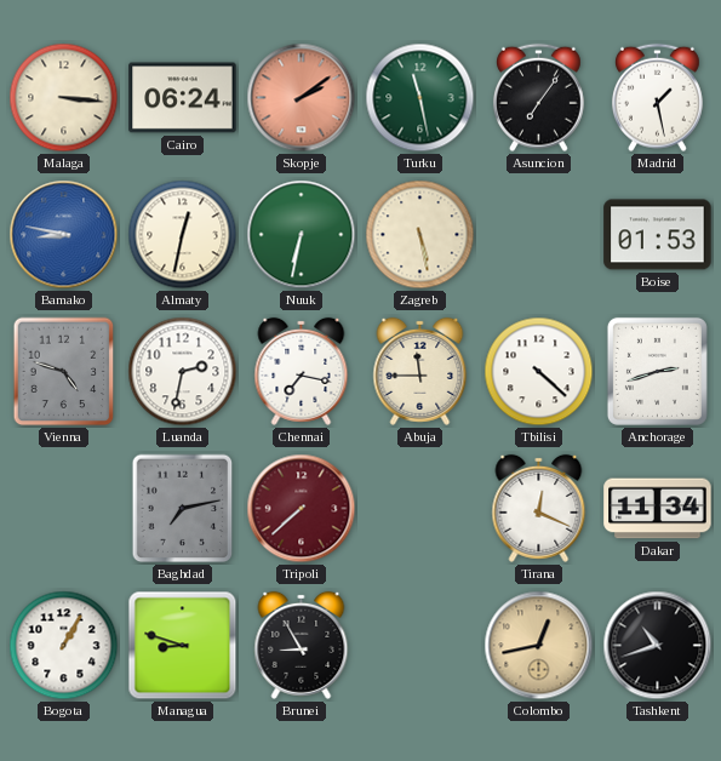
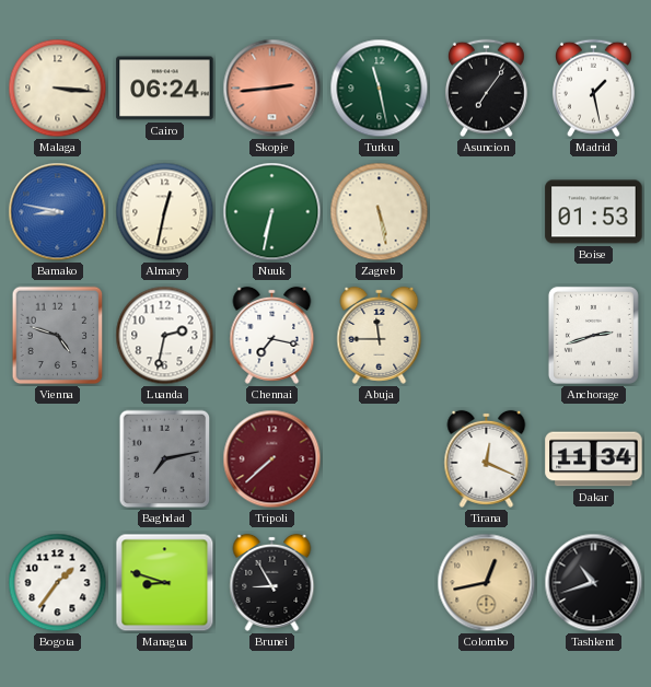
Skopje: 2:09 -> 2:44
Tbilisi: 4:22 -> none
Bogota: 1:05 -> 1:36
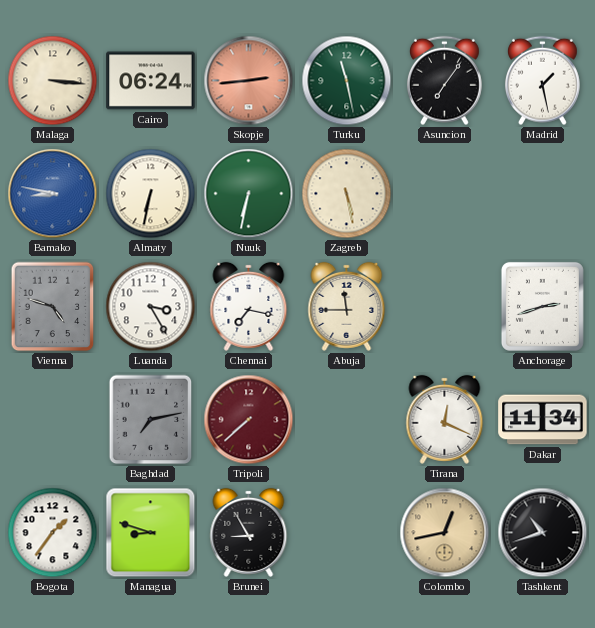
Almaty: 12:32 -> 6:32
Boise: 01:53 -> none
Luanda: 2:32 -> 3:25
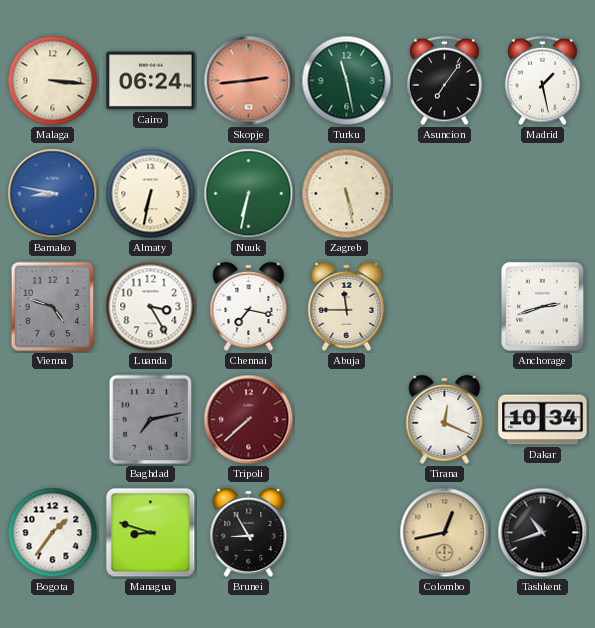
Dakar: 11:34 -> 10:34
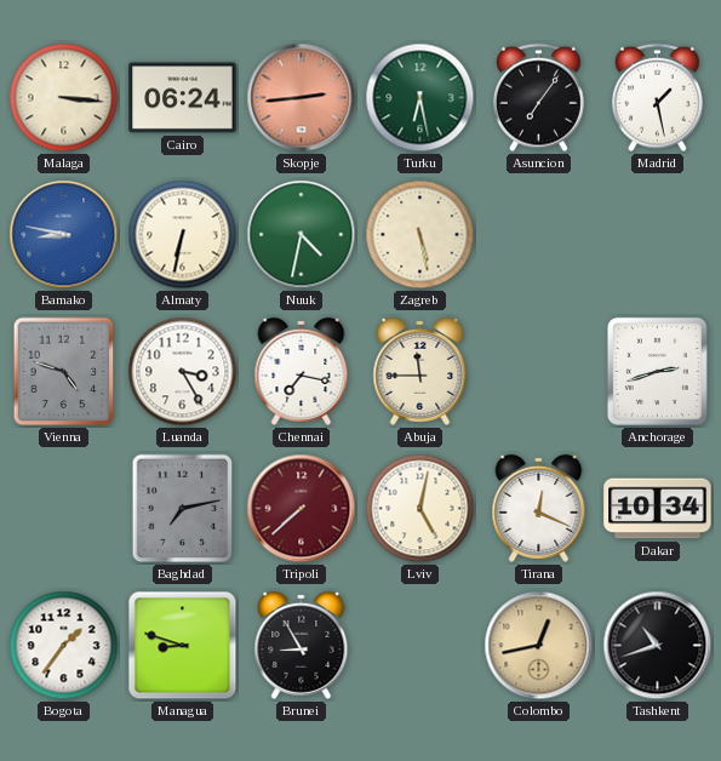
Turku: 11:28 -> 6:28
Nuuk: 6:32 -> 4:32
Lviv: none -> 5:02
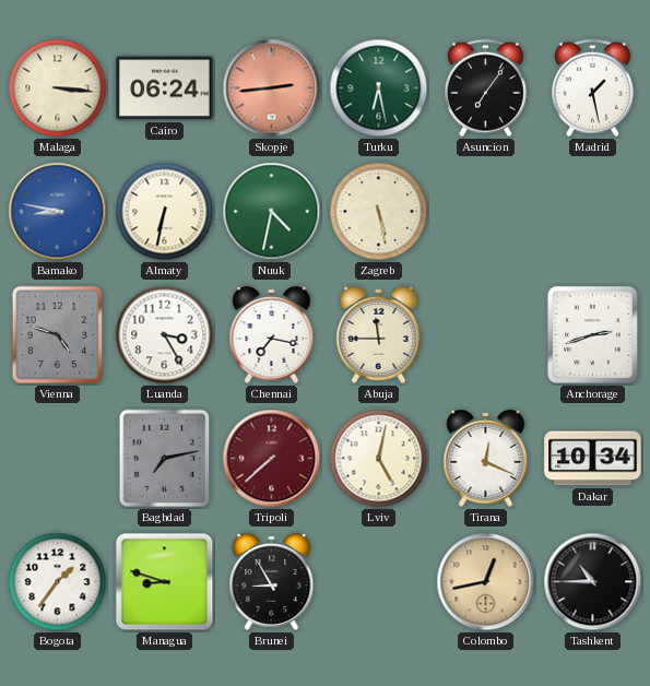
Tashkent: 10:42 -> 10:45
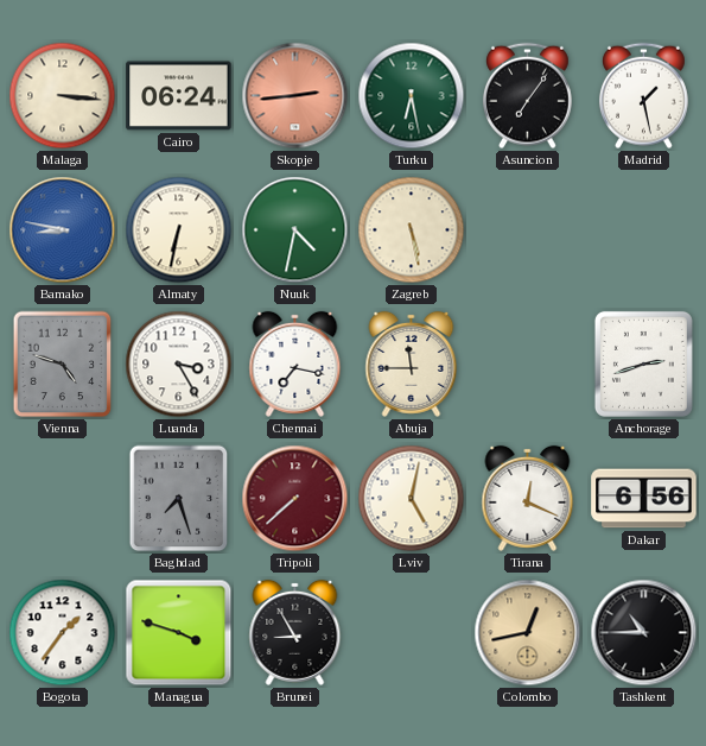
Baghdad: 7:13 -> 7:27
Dakar: 10:34 -> 6:56
Managua: 8:48 -> 3:48
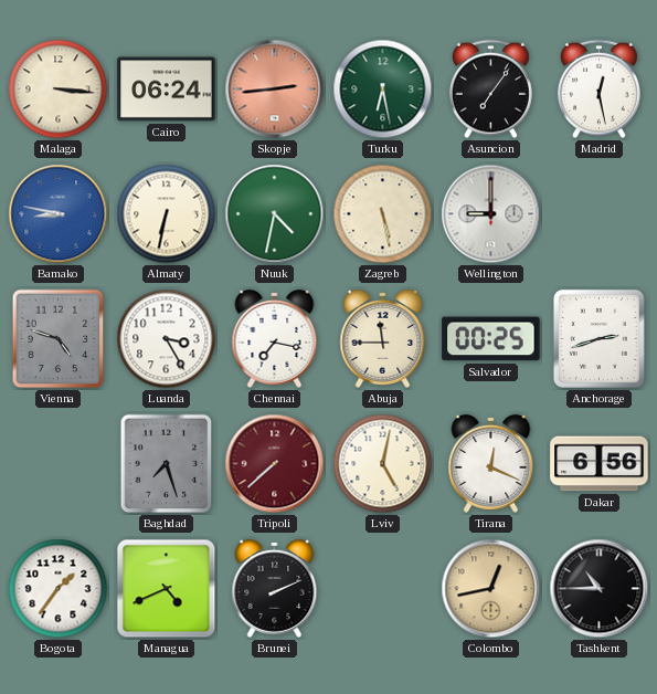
Madrid: 1:28 -> 12:28
Wellington: none -> 9:00
Salvador: none -> 00:25
Managua: 3:48 -> 4:41
Brunei: 8:55 -> 2:11
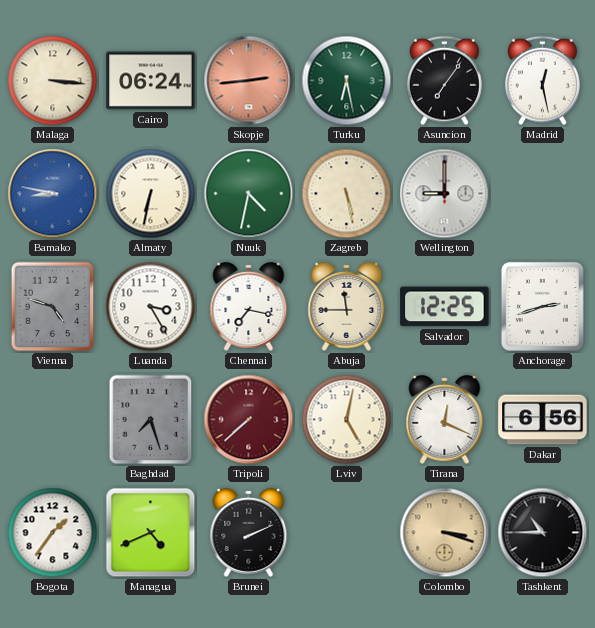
Salvador: 00:25 -> 12:25
Colombo: 12:43 -> 3:18
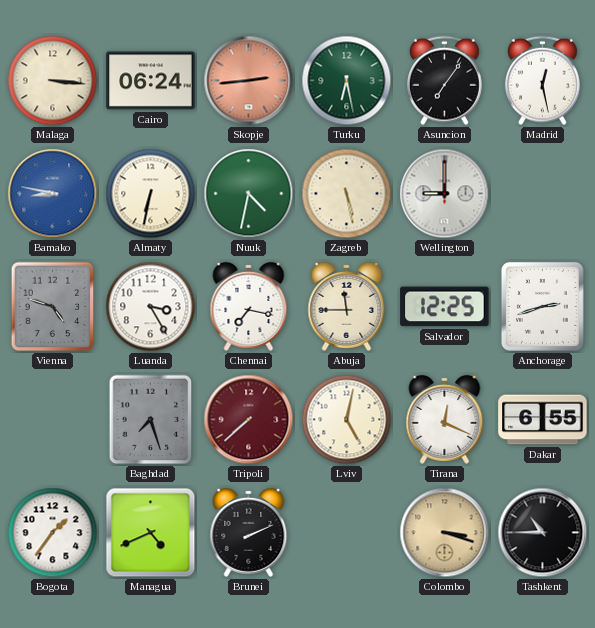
Dakar: 6:56 -> 6:55
